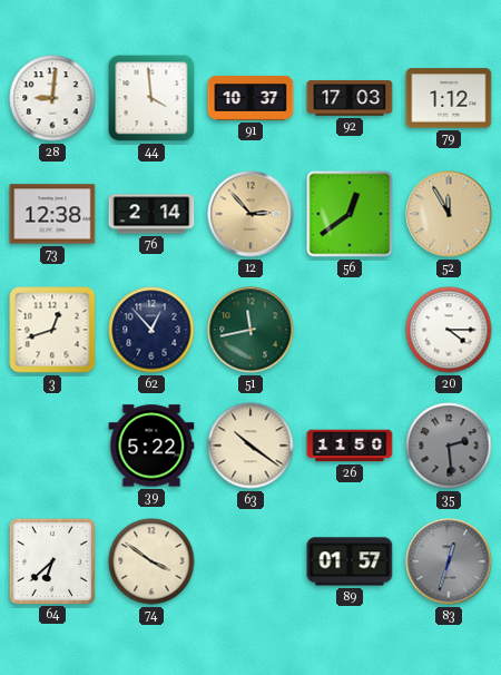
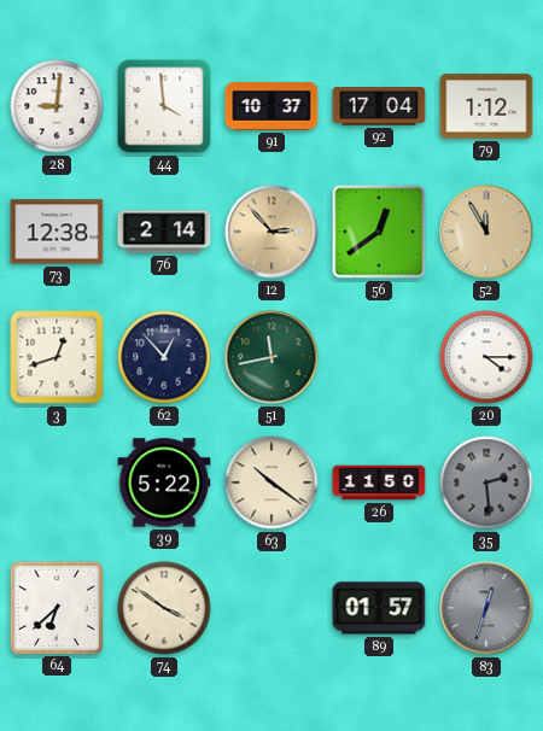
92: 17:03 -> 17:04
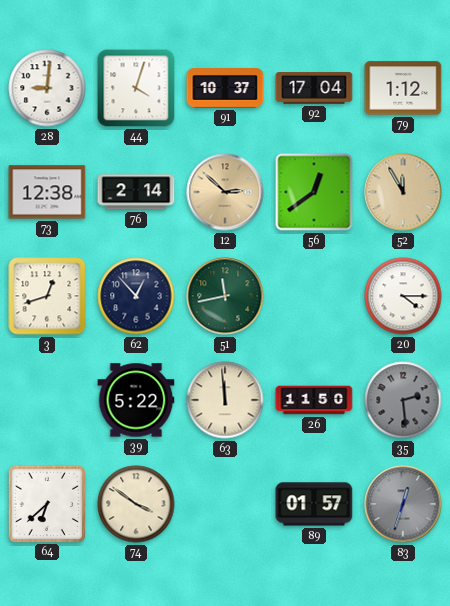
44: 3:59 -> 4:03
12: 2:53 -> 2:52
63: 10:21 -> 11:59
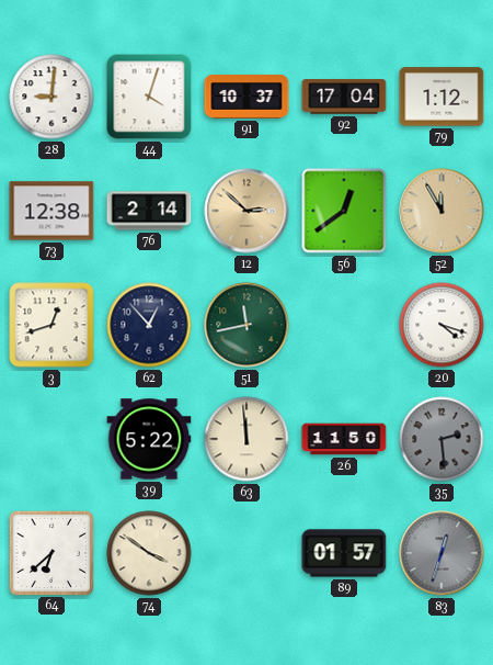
20: 4:15 -> 4:18
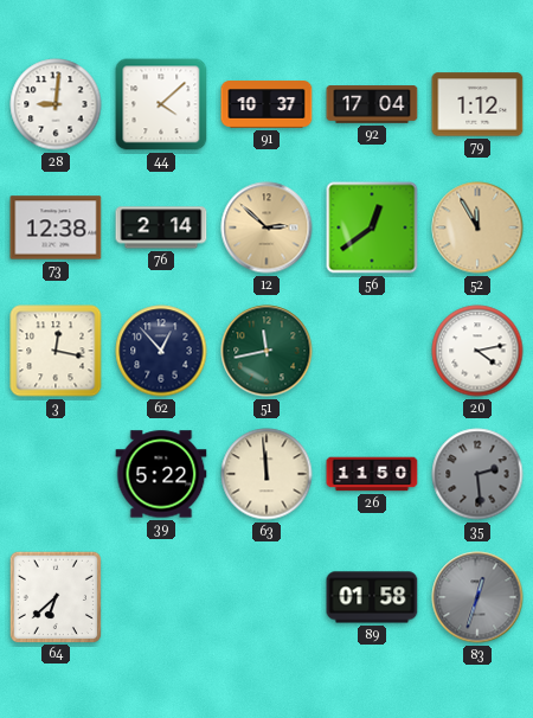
44: 4:03 -> 4:08
3: 12:42 -> 12:17
20: 4:18 -> 4:13
74: 3:51 -> none
89: 01:57 -> 01:58
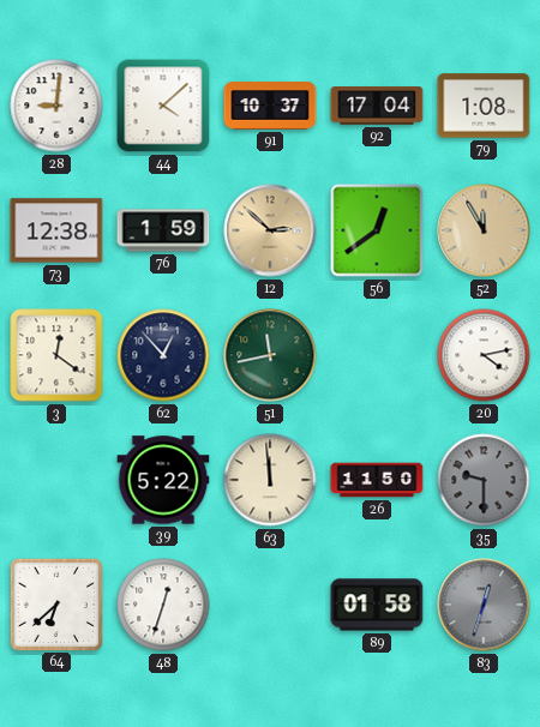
79: 1:12 -> 1:08
76: 2:14 -> 1:59
3: 12:17 -> 12:21
35: 2:29 -> 9:30
48: none -> 12:33
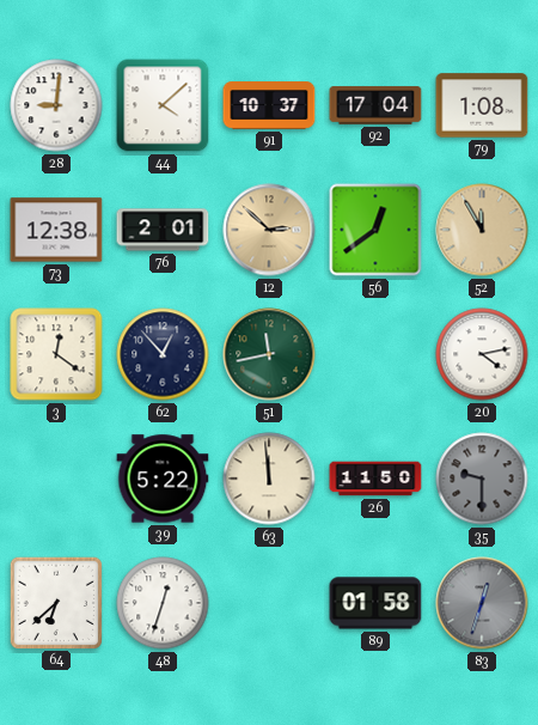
76: 1:59 -> 2:01
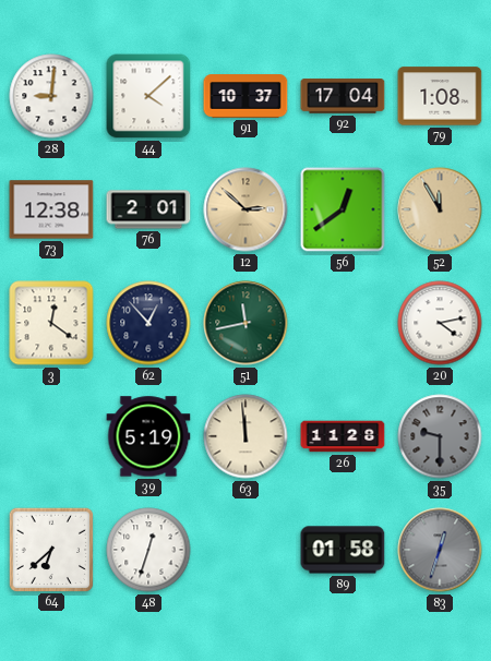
39: 5:22 -> 5:19
26: 11:50 -> 11:28
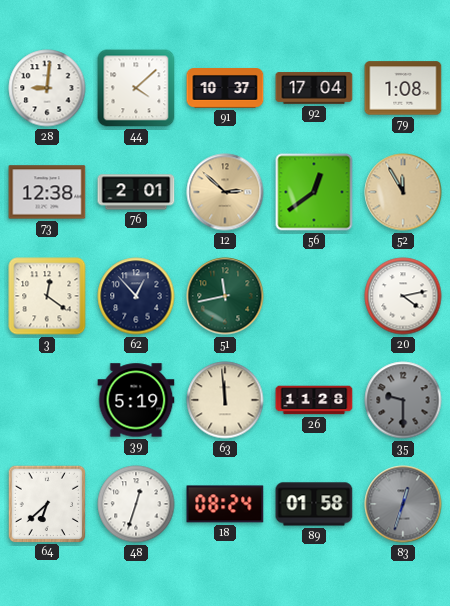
18: none -> 08:24
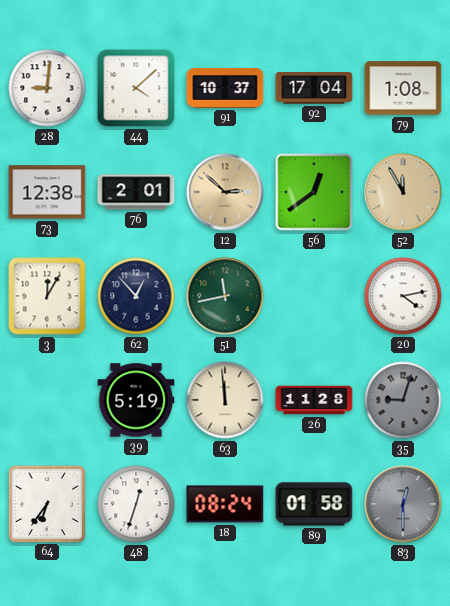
3: 12:21 -> 12:05
35: 9:30 -> 9:03
64: 6:38 -> 6:36
83: 12:33 -> 12:30
